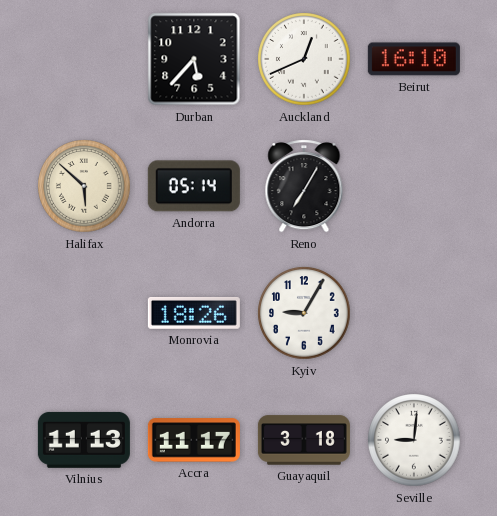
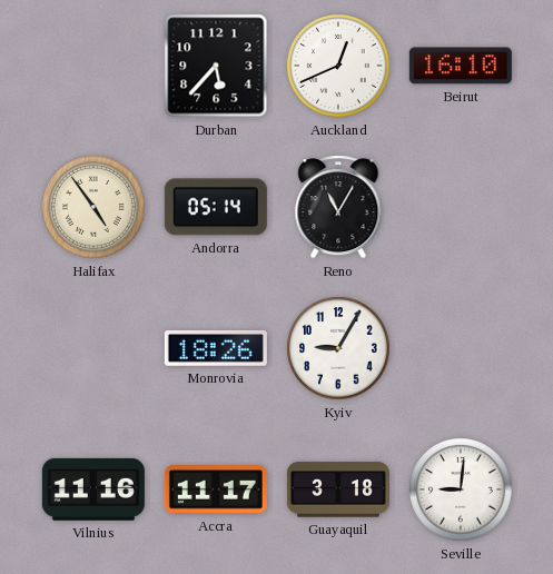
Halifax: 5:52 -> 4:54
Reno: 7:05 -> 11:05
Vilnius: 11:13 -> 11:16
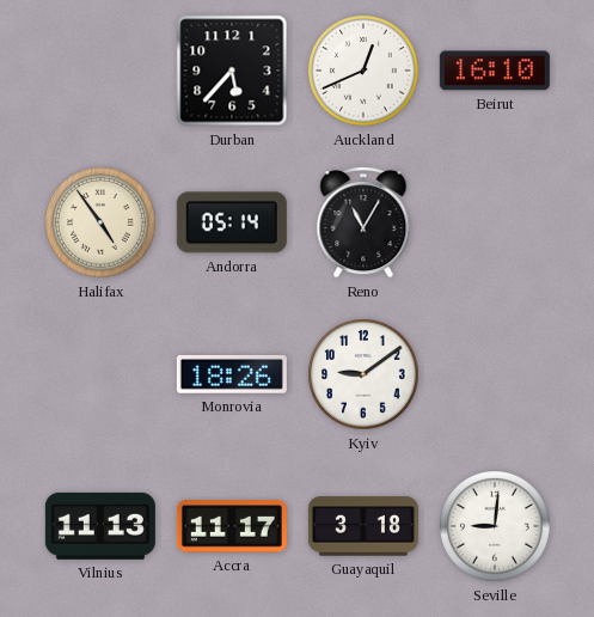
Kyiv: 9:05 -> 9:09
Vilnius: 11:16 -> 11:13
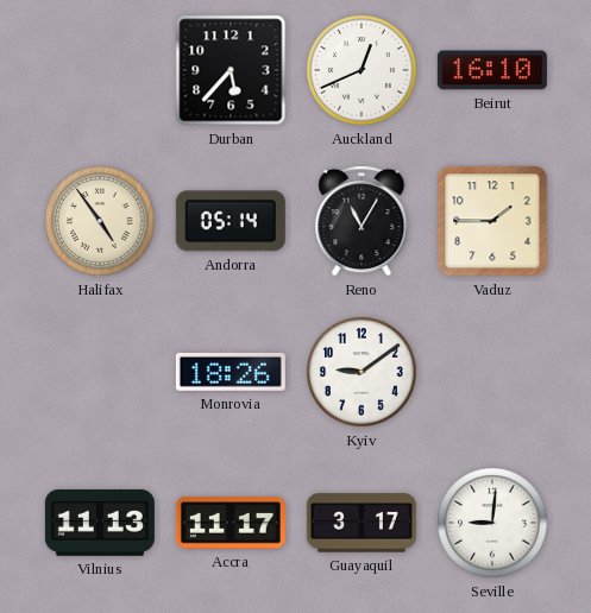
Vaduz: none -> 1:45
Guayaquil: 3:18 -> 3:17
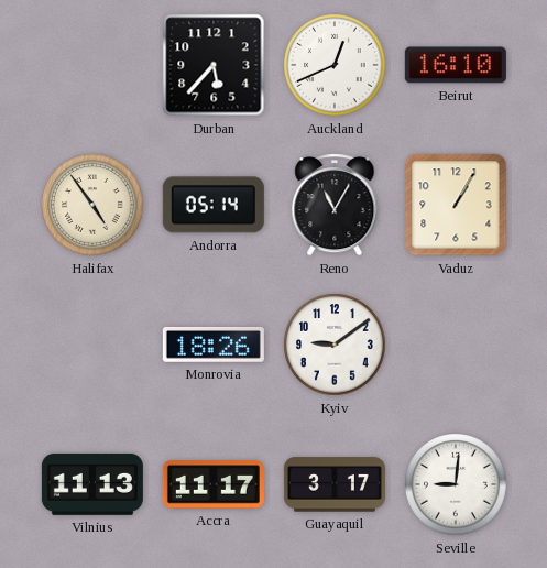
Vaduz: 1:45 -> 1:05
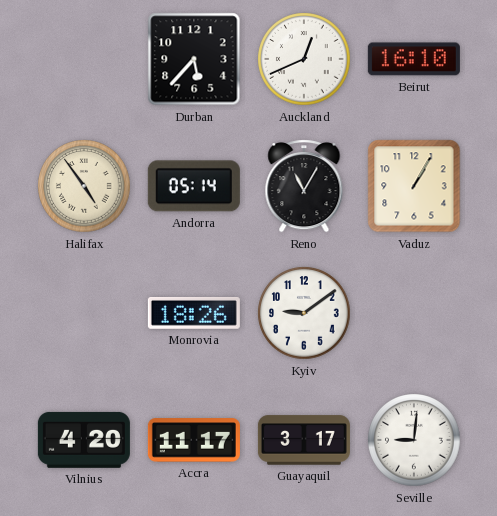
Vilnius: 11:13 -> 4:20
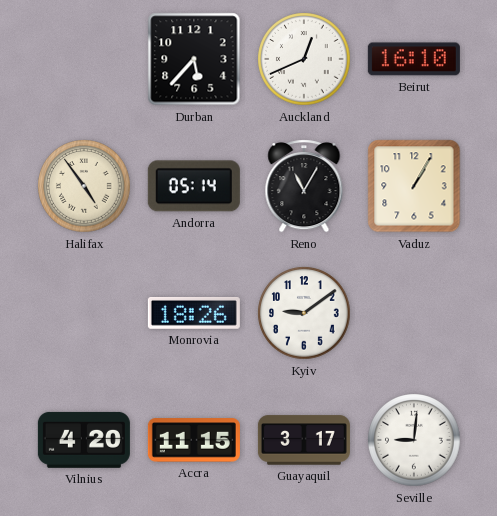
Accra: 11:17 -> 11:15
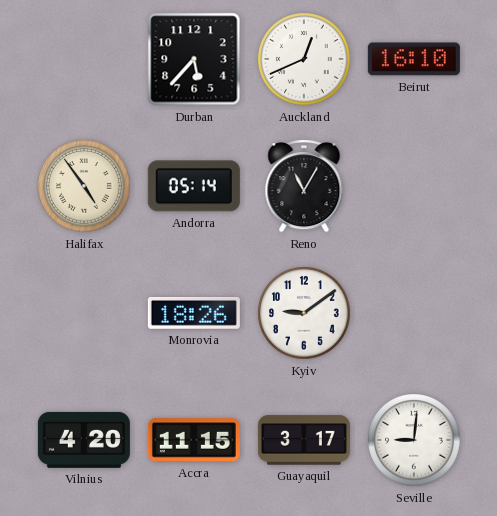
Vaduz: 1:05 -> none
